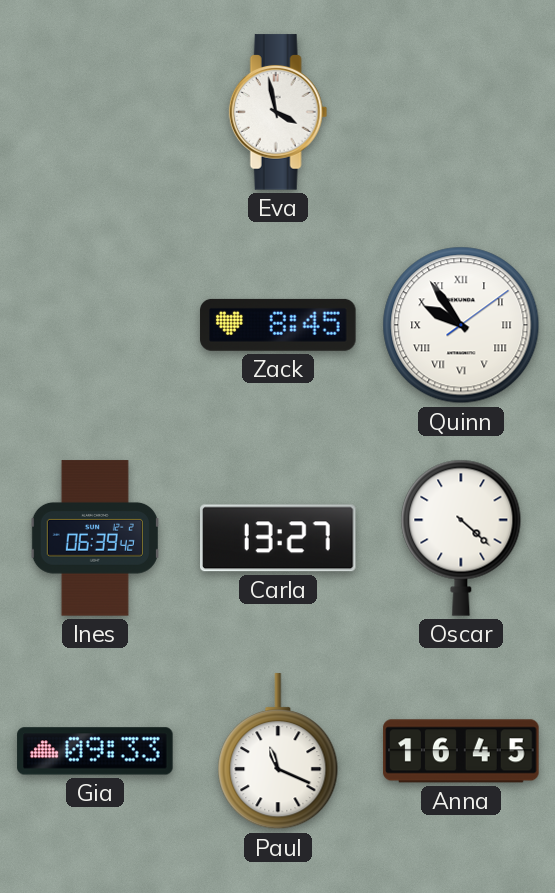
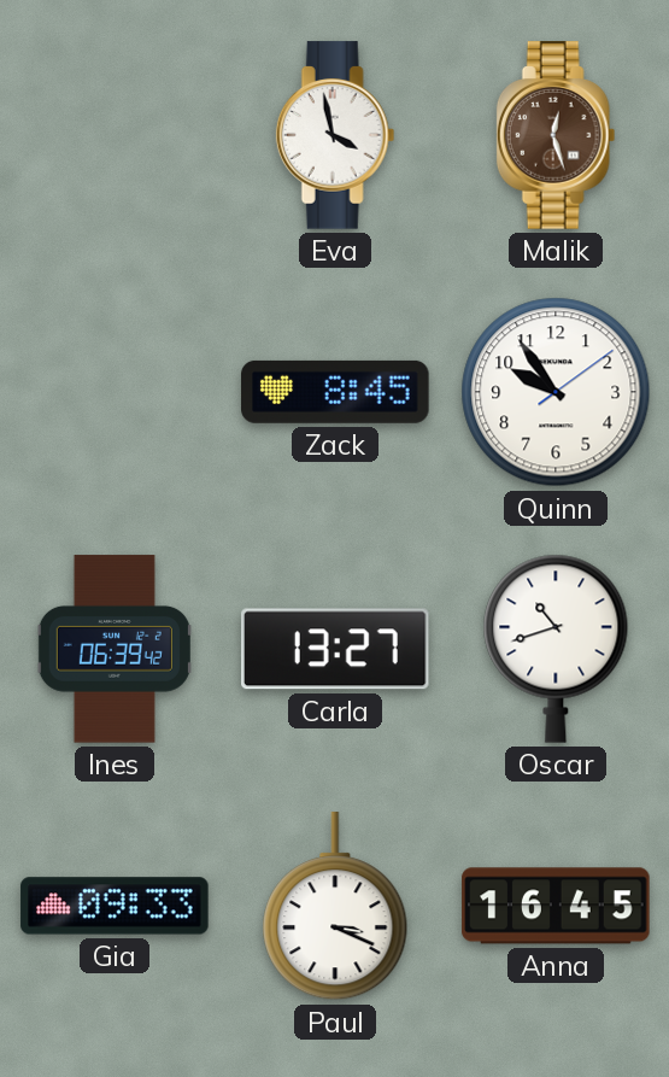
Malik: none -> 12:27
Quinn numerals: Roman -> Arabic
Oscar: 4:22 -> 10:42
Paul: 11:19 -> 3:19
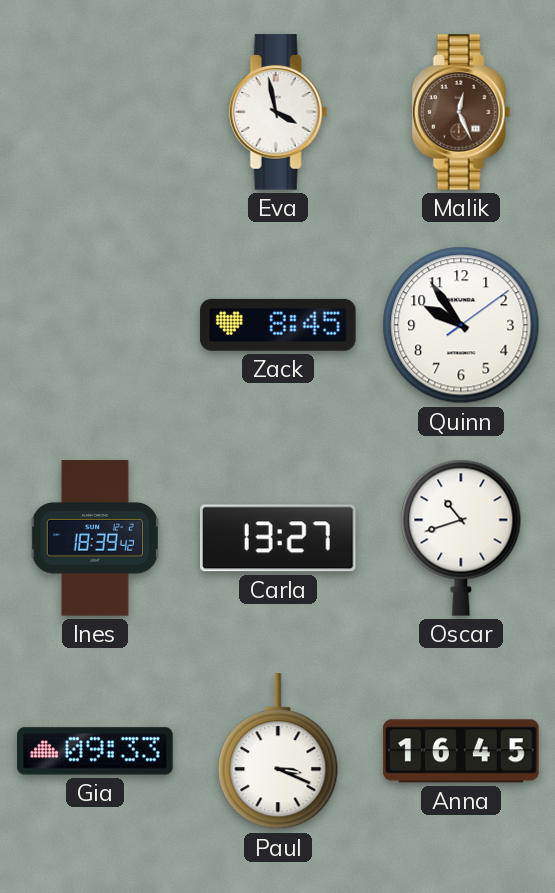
Malik: 12:27 -> 12:26
Ines: 06:39 -> 18:39
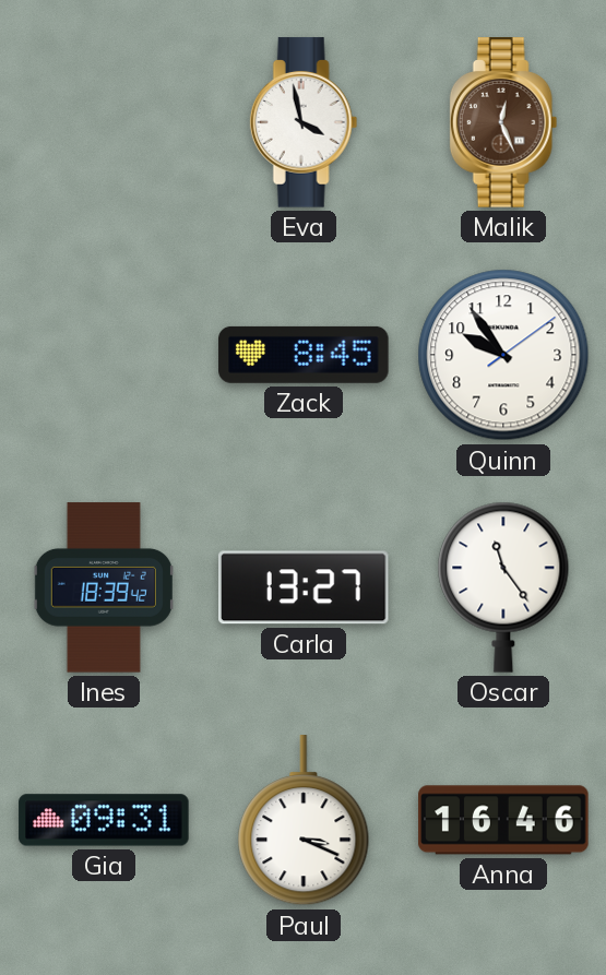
Oscar: 10:42 -> 11:24
Gia: 09:33 -> 09:31
Anna: 16:45 -> 16:46
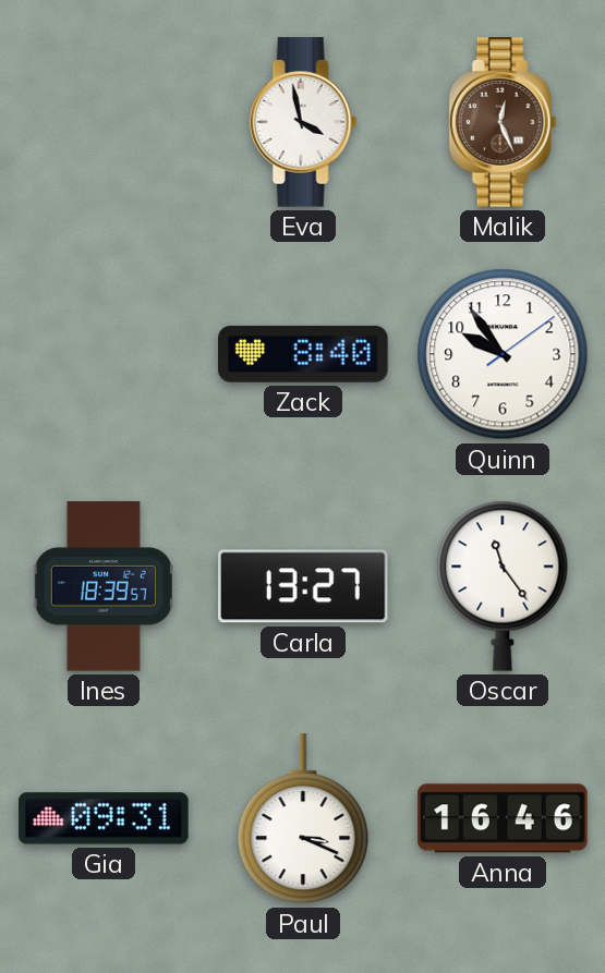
Zack: 8:45 -> 8:40
Ines: 18:39:42 -> 18:39:57
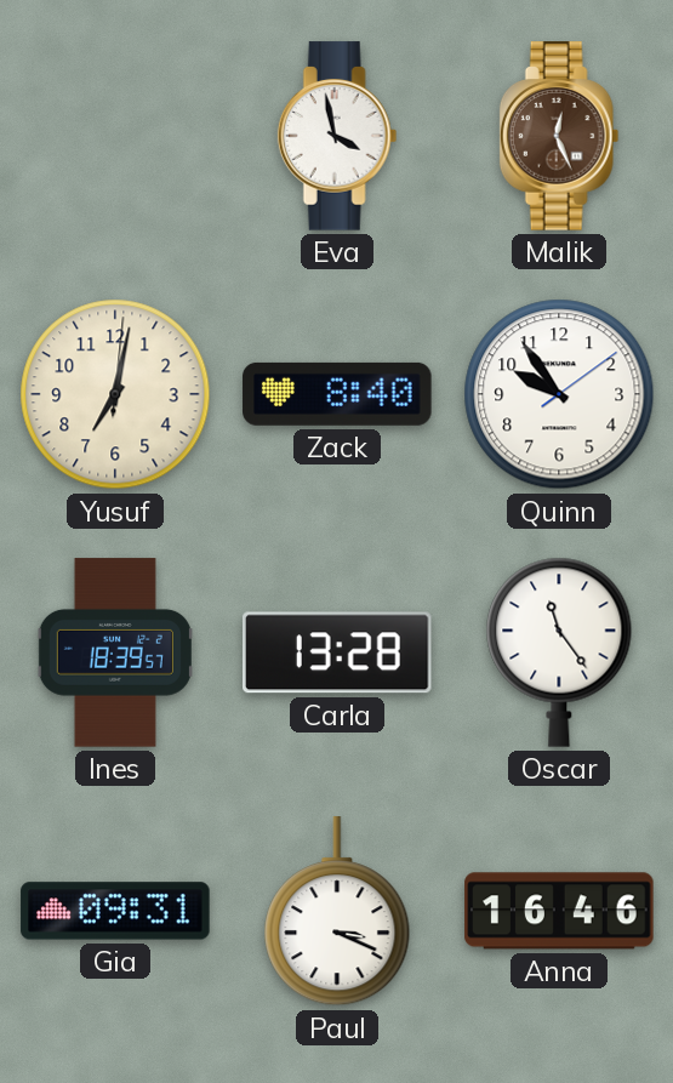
Yusuf: none -> 7:02
Carla: 13:27 -> 13:28
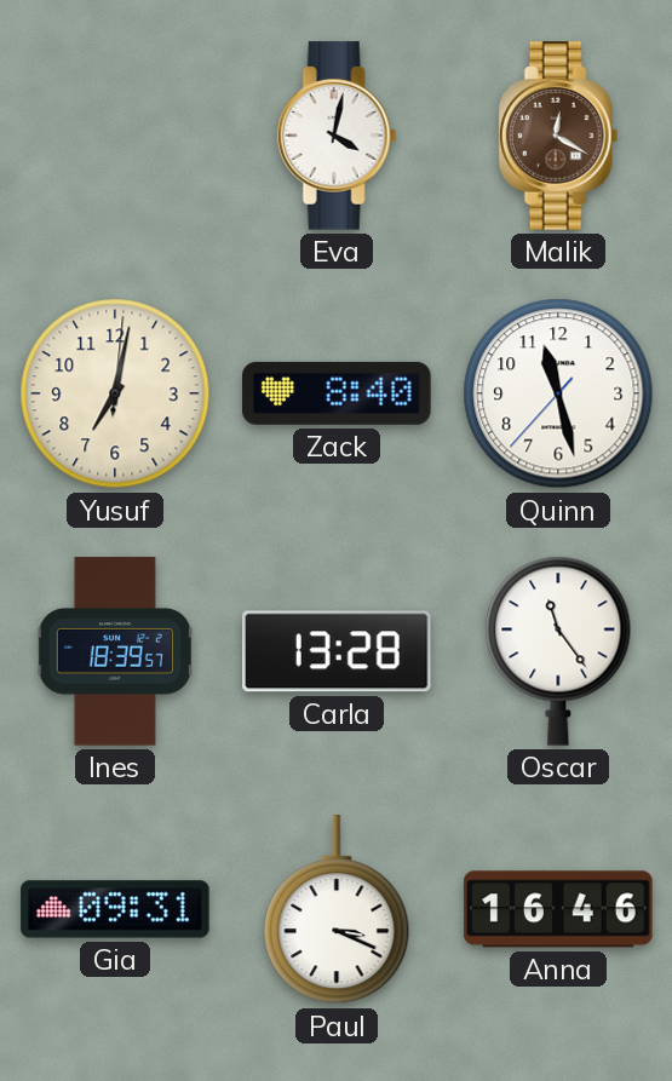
Eva: 3:58 -> 4:02
Malik: 12:26 -> 12:20
Quinn: 9:54 -> 11:27
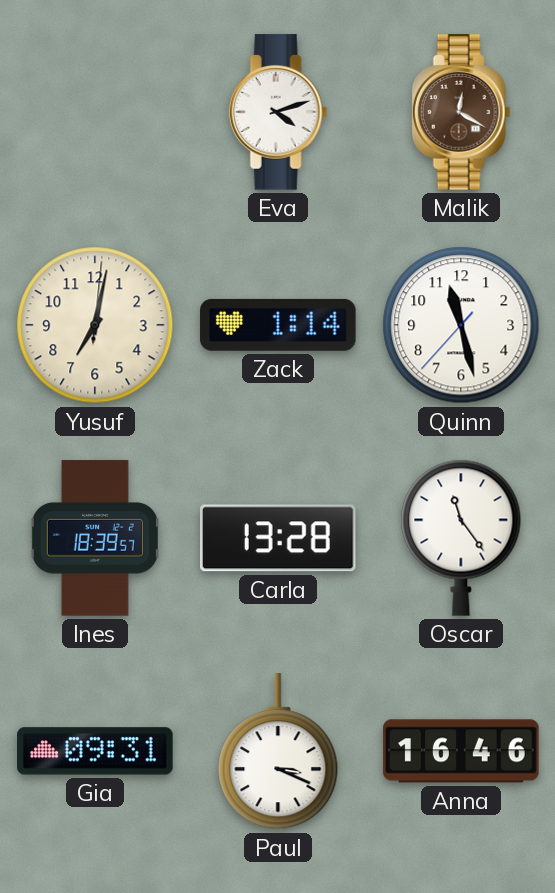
Eva: 4:02 -> 4:12
Zack: 8:40 -> 1:14
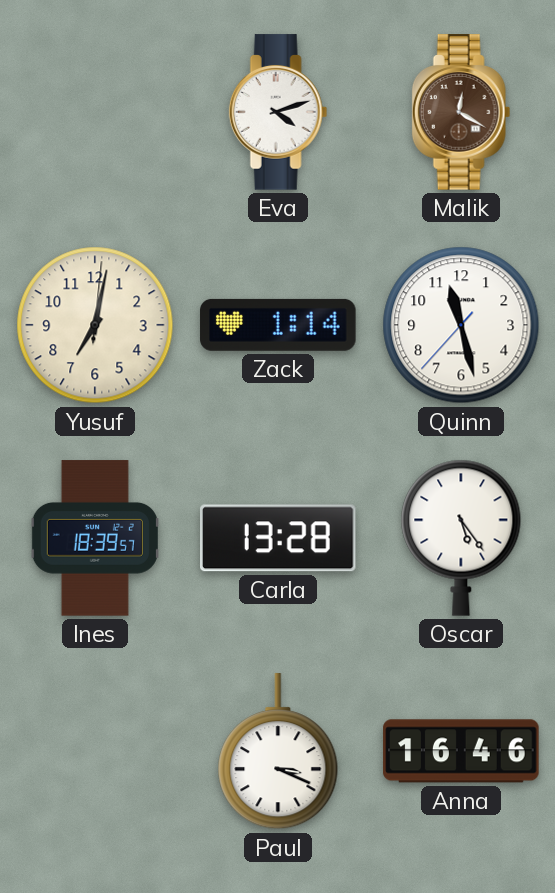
Oscar: 11:24 -> 5:24
Gia: 09:31 -> none
